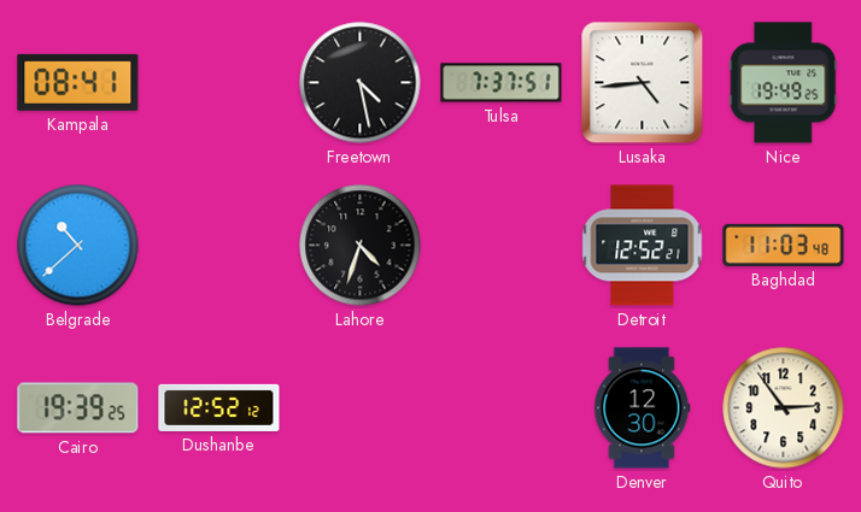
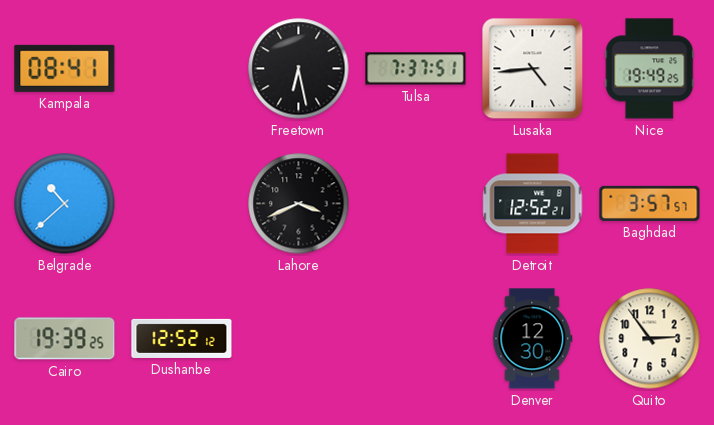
Freetown: 4:28 -> 6:28
Lahore: 4:33 -> 3:41
Baghdad: 11:03 -> 3:57
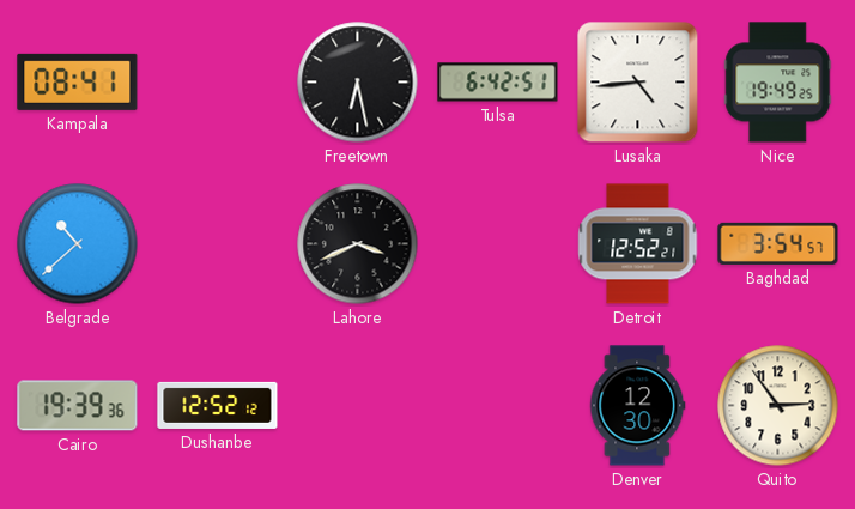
Tulsa: 7:37 -> 6:42
Baghdad: 3:57 -> 3:54
Cairo: 19:39:25 -> 19:39:36
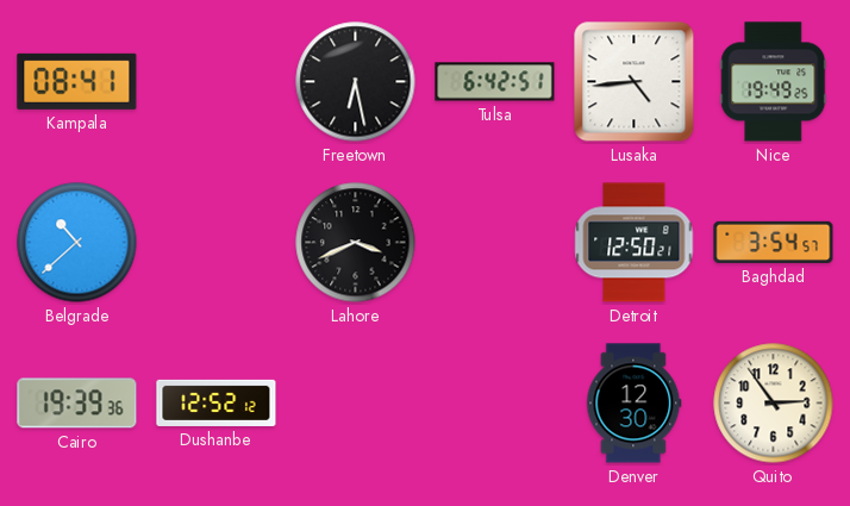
Detroit: 12:52 -> 12:50
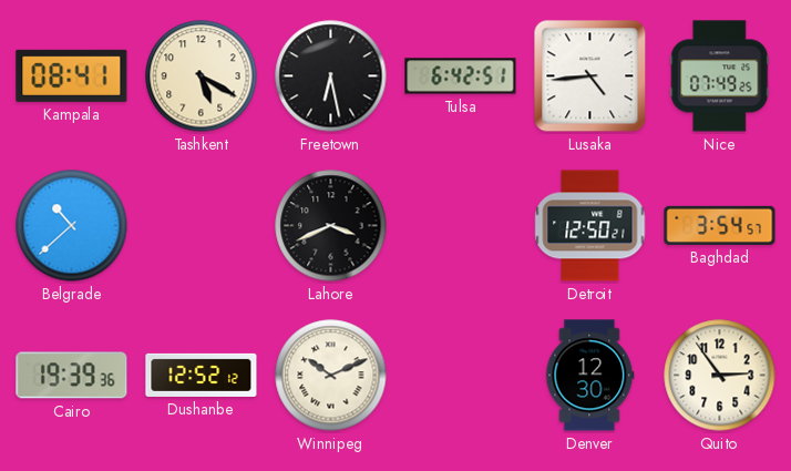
Tashkent: none -> 5:20
Nice: 19:49 -> 07:49
Winnipeg: none -> 10:11
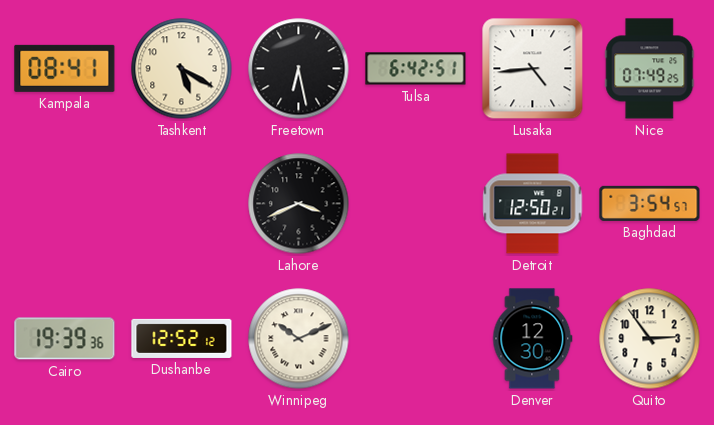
Belgrade: 10:38 -> none
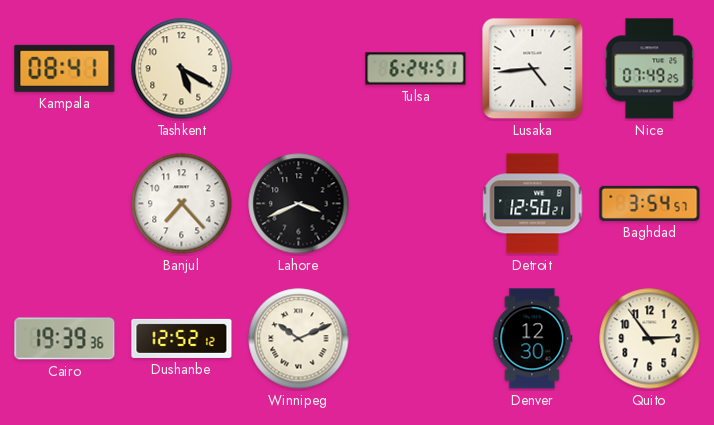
Freetown: 6:28 -> none
Tulsa: 6:42 -> 6:24
Banjul: none -> 7:23
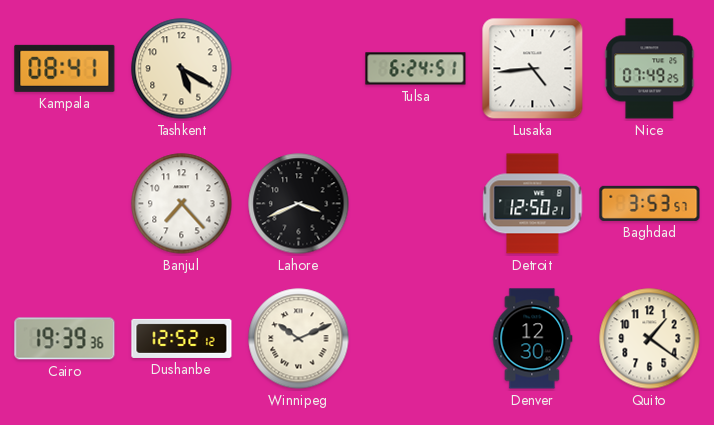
Baghdad: 3:54 -> 3:53
Quito: 2:54 -> 1:21
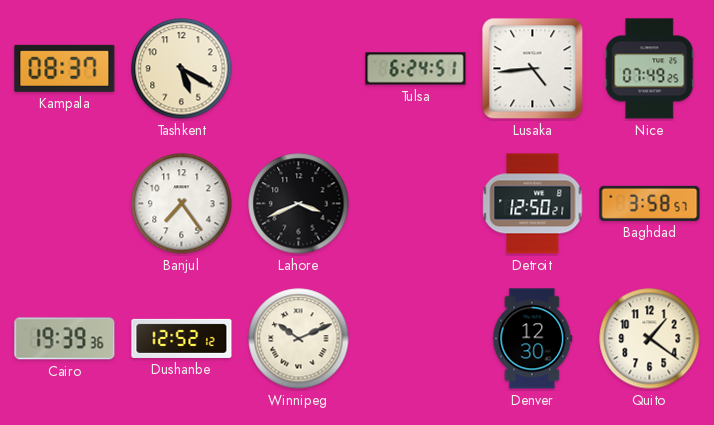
Kampala: 08:41 -> 08:37
Banjul: 7:23 -> 7:24
Baghdad: 3:53 -> 3:58
